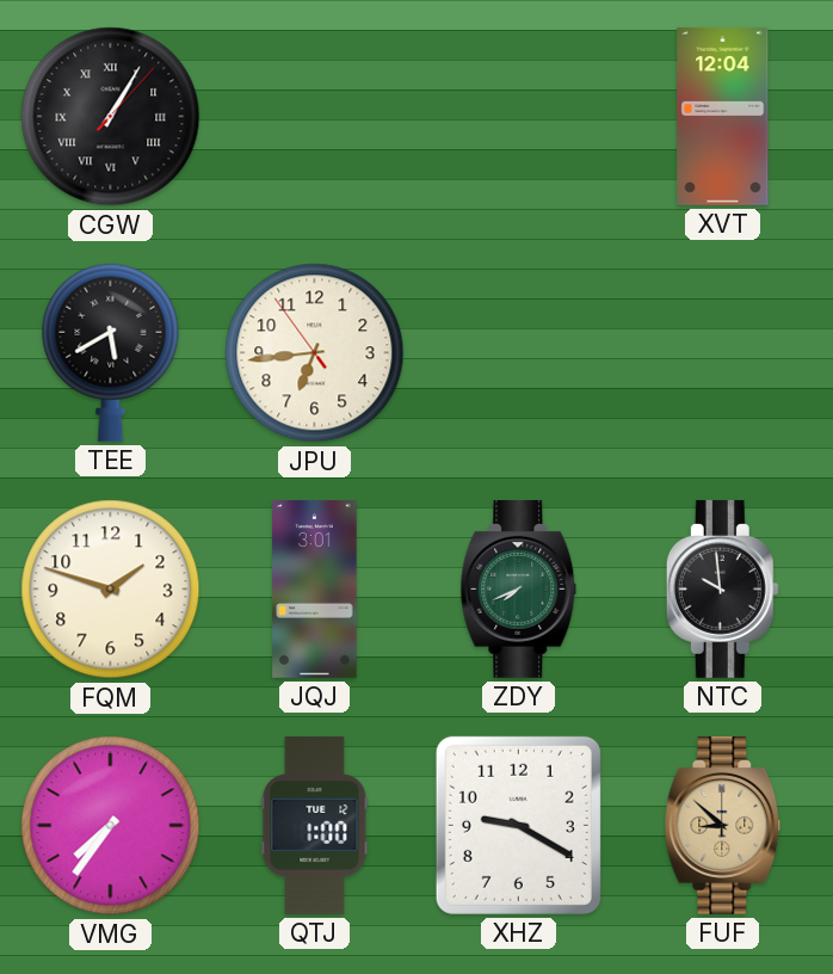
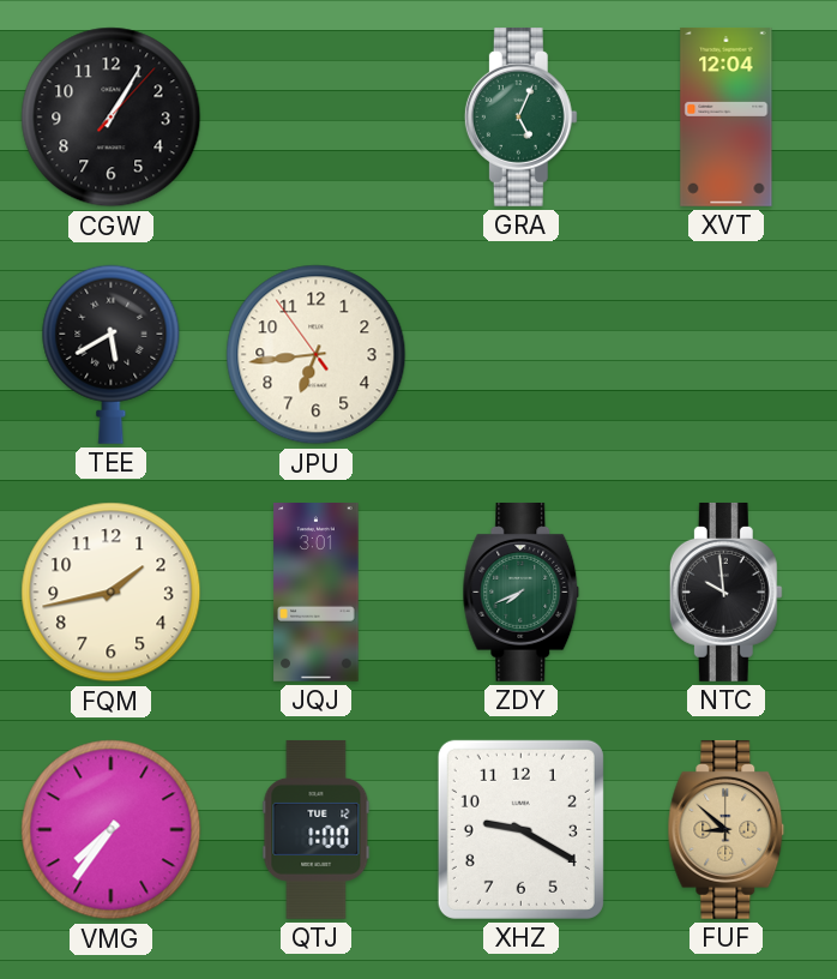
CGW numerals: Roman -> Arabic
GRA: none -> 5:04
FQM: 1:48 -> 1:43
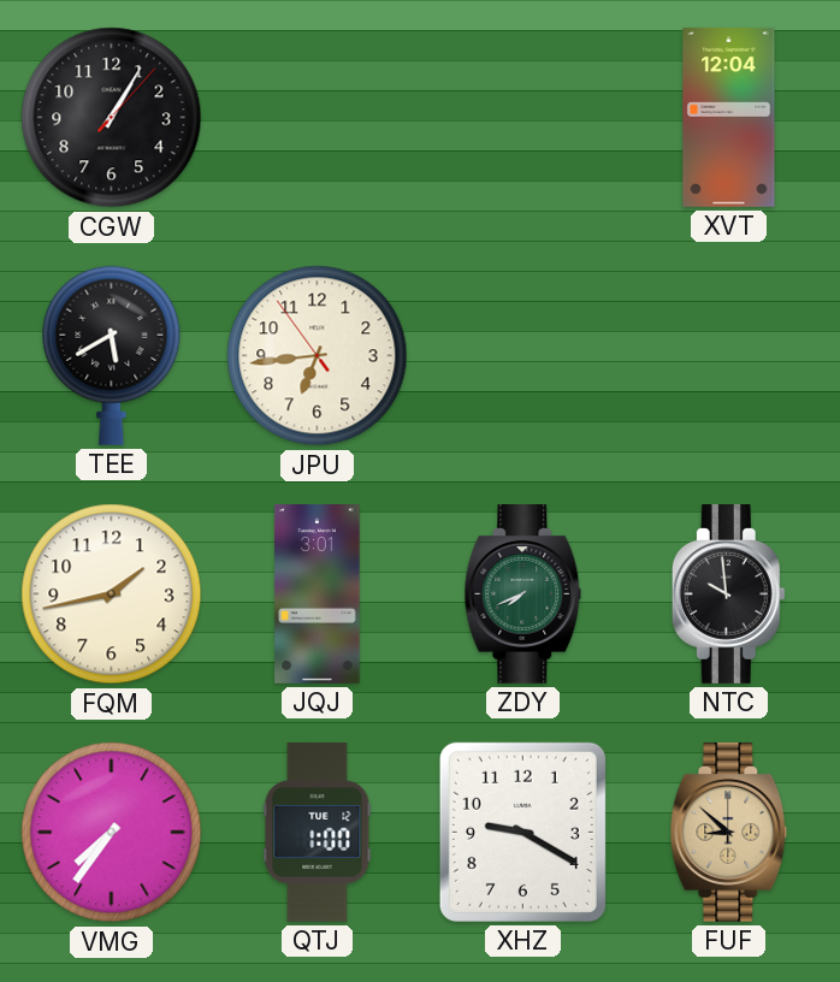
GRA: 5:04 -> none
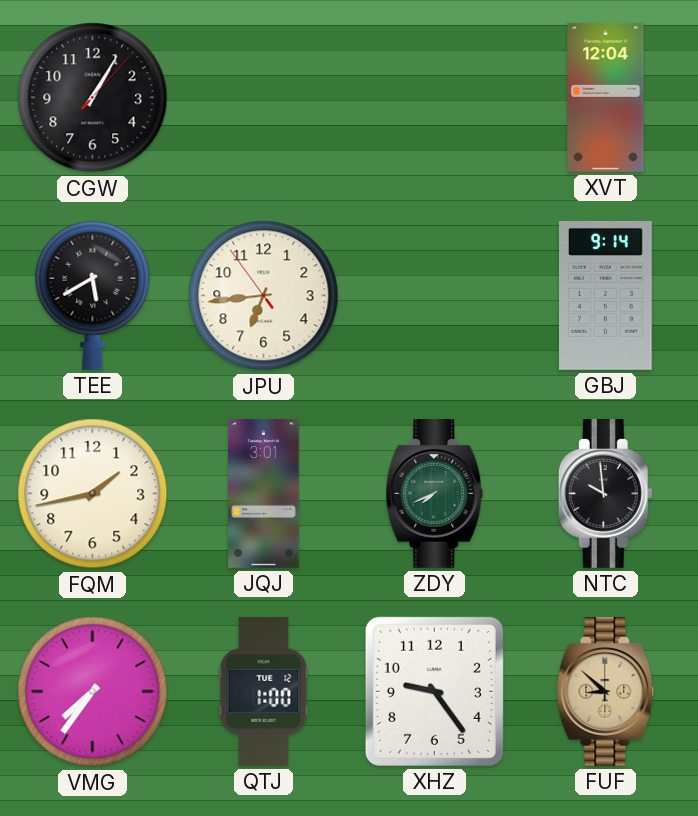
GBJ: none -> 9:14
XHZ: 9:20 -> 9:24
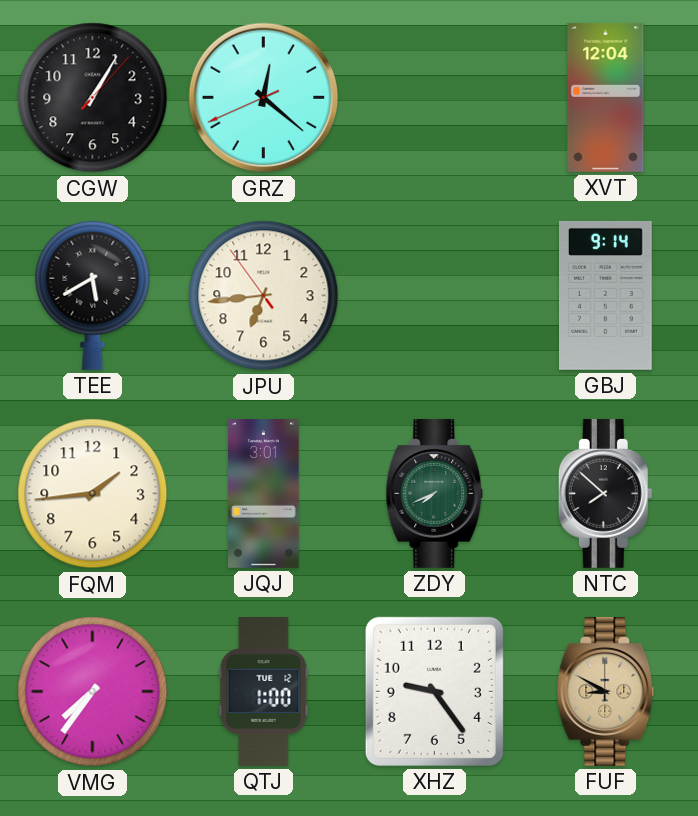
GRZ: none -> 12:21
FQM: 1:43 -> 1:44
NTC: 9:59 -> 7:52
FUF: 8:52 -> 8:50
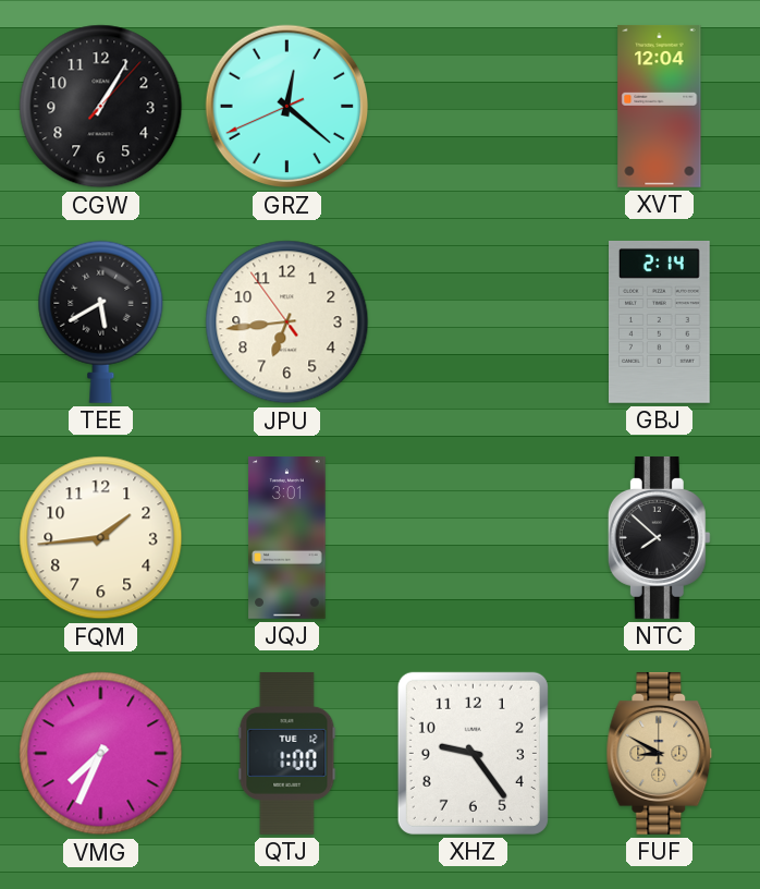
GBJ: 9:14 -> 2:14
ZDY: 7:41 -> none
VMG: 7:36 -> 7:34
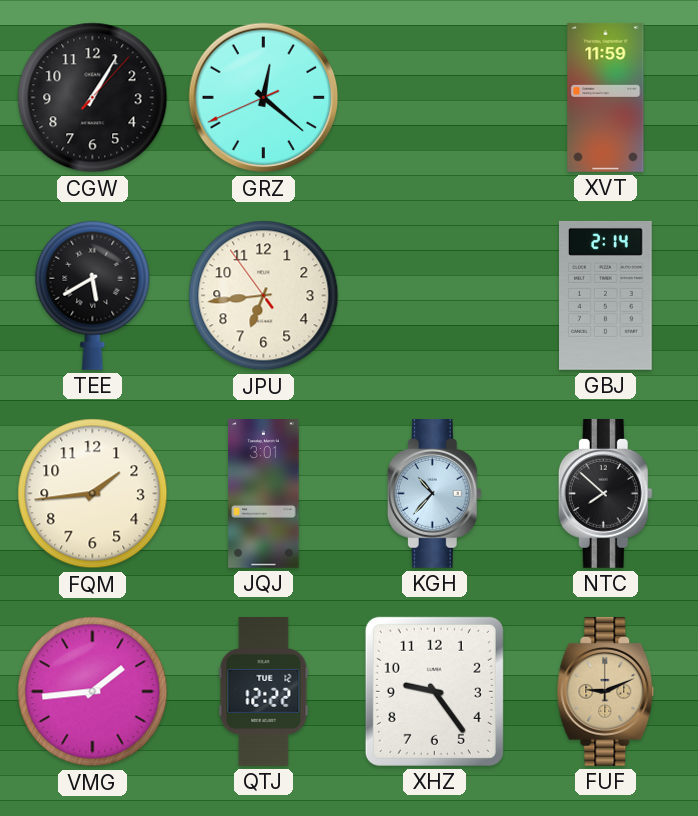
XVT: 12:04 -> 11:59
KGH: none -> 10:37
VMG: 7:34 -> 1:44
QTJ: 1:00 -> 12:22
FUF: 8:50 -> 9:11
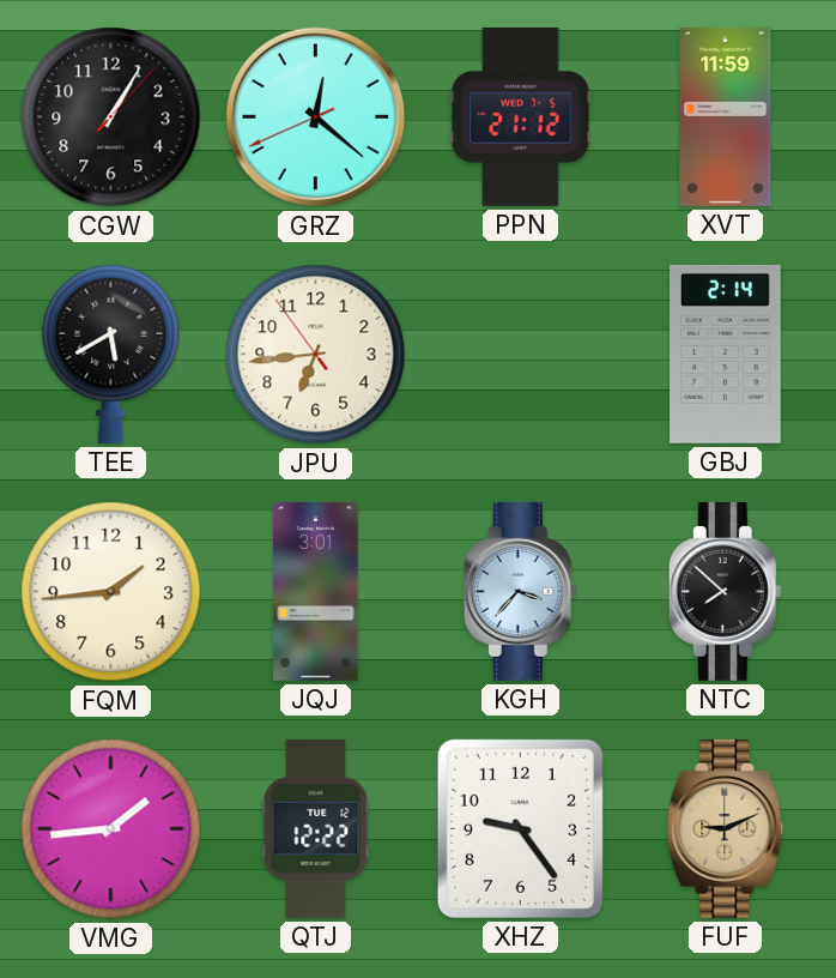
PPN: none -> 21:12
KGH: 10:37 -> 3:37
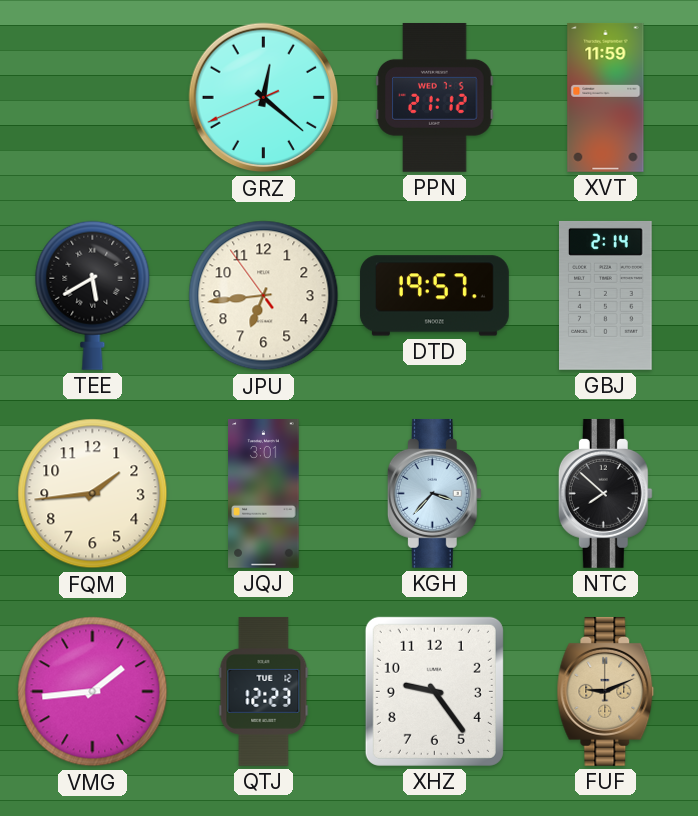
CGW: 1:05 -> none
DTD: none -> 19:57
QTJ: 12:22 -> 12:23
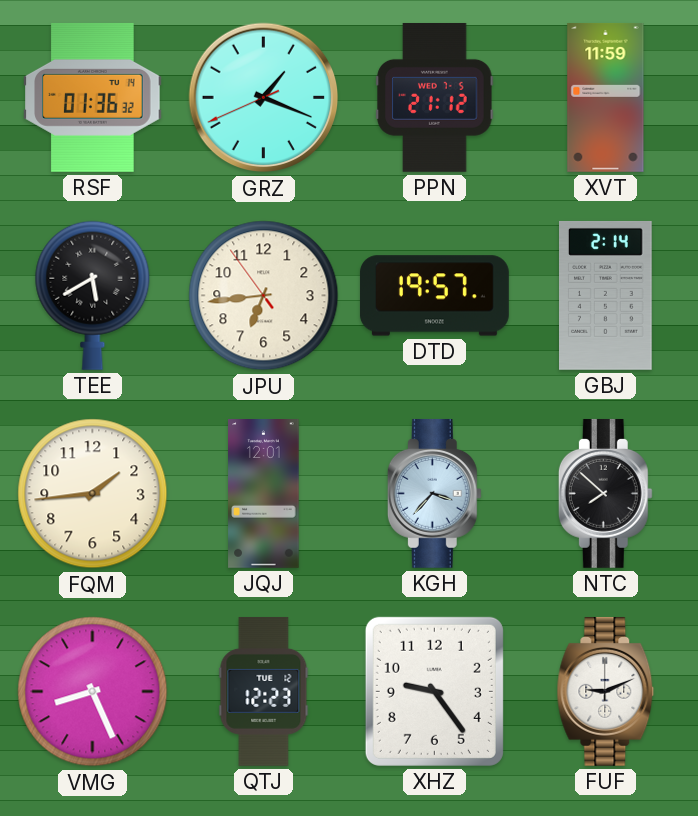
RSF: none -> 01:36
GRZ: 12:21 -> 1:18
JQJ: 3:01 -> 12:01
VMG: 1:44 -> 8:26
FUF dial: champagne -> white
